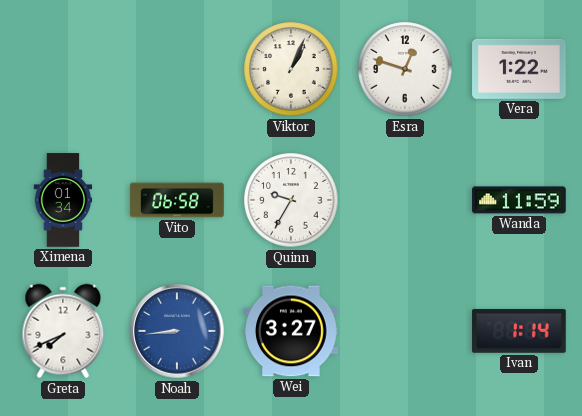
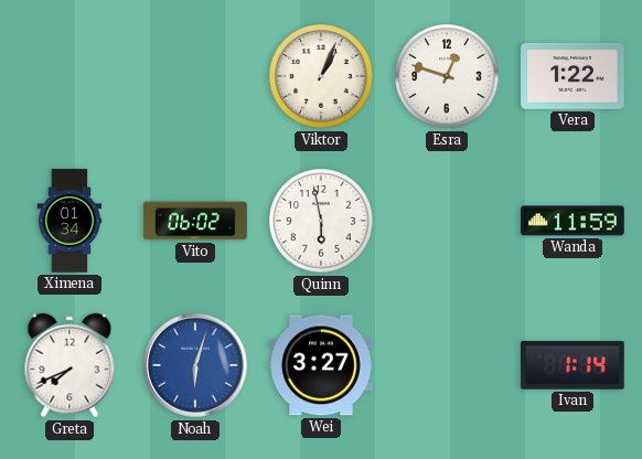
Vito: 06:58 -> 06:02
Quinn: 9:35 -> 5:58
Noah: 8:44 -> 6:03
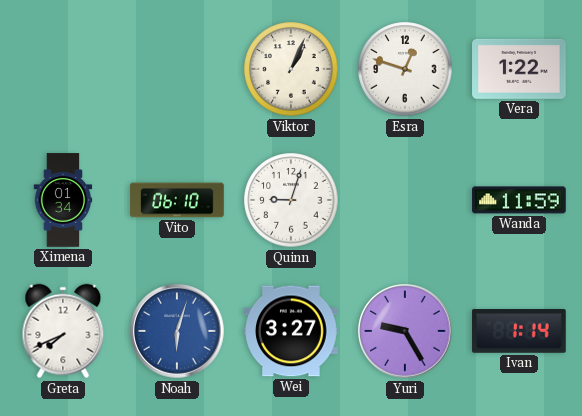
Vito: 06:02 -> 06:10
Quinn: 5:58 -> 9:03
Yuri: none -> 9:25
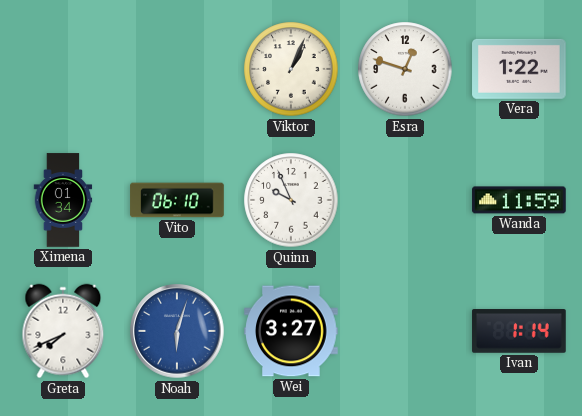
Quinn: 9:03 -> 9:56
Yuri: 9:25 -> none
